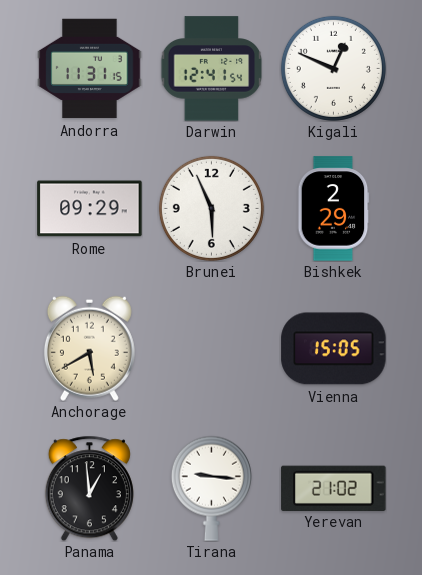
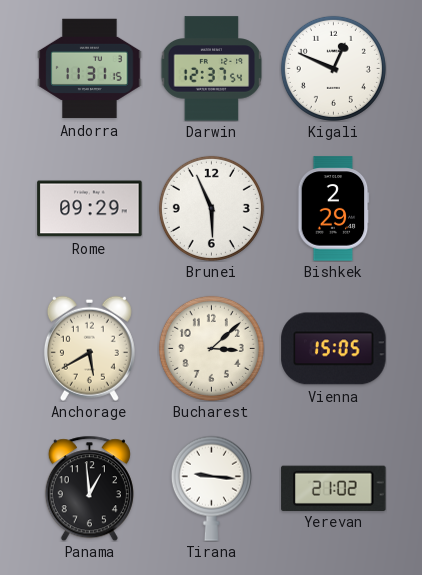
Darwin: 12:41 -> 12:37
Bucharest: none -> 3:08
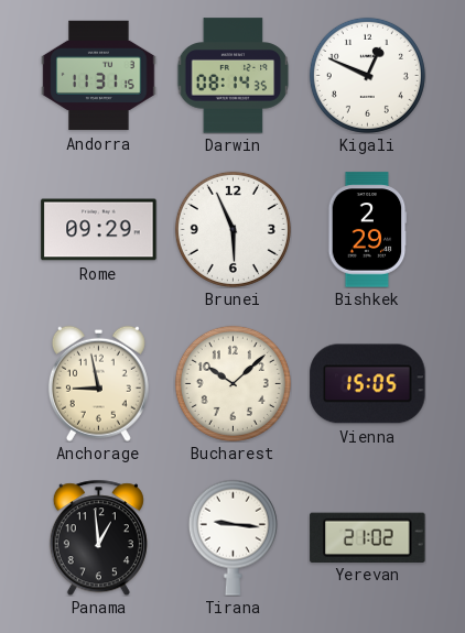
Darwin: 12:37 -> 08:14
Anchorage: 5:40 -> 8:58
Bucharest: 3:08 -> 10:08
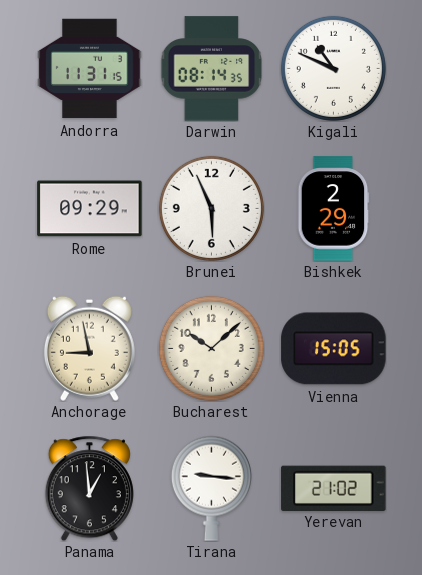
Kigali: 12:49 -> 10:49
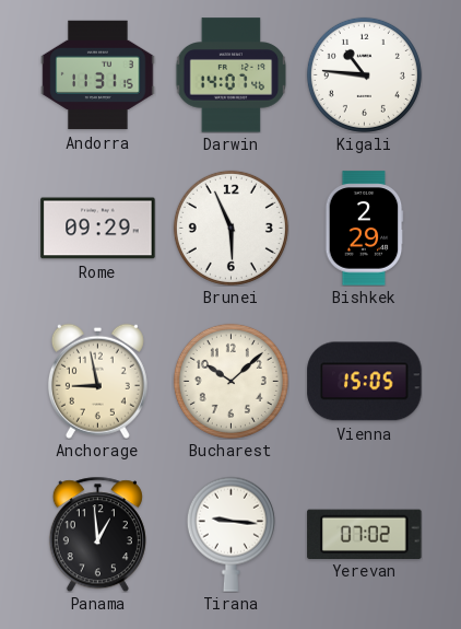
Darwin: 08:14 -> 14:07
Kigali: 10:49 -> 10:46
Yerevan: 21:02 -> 07:02
